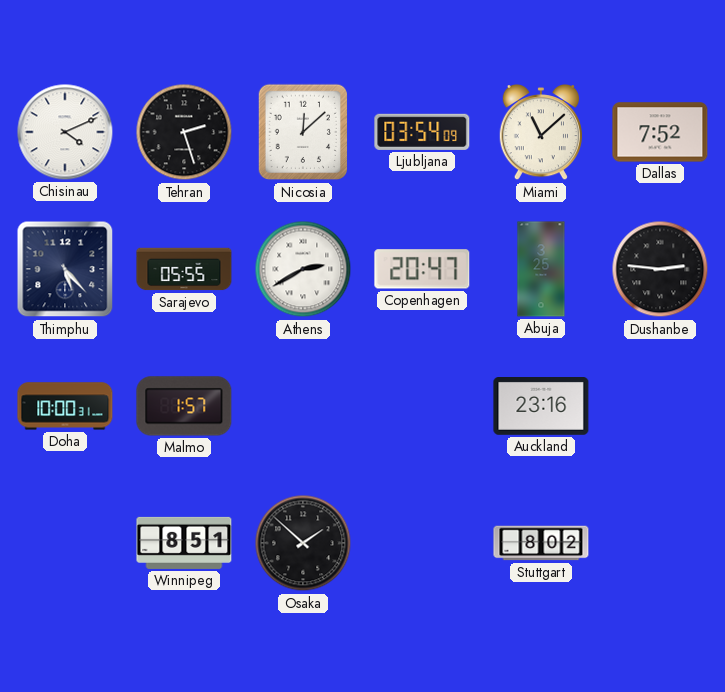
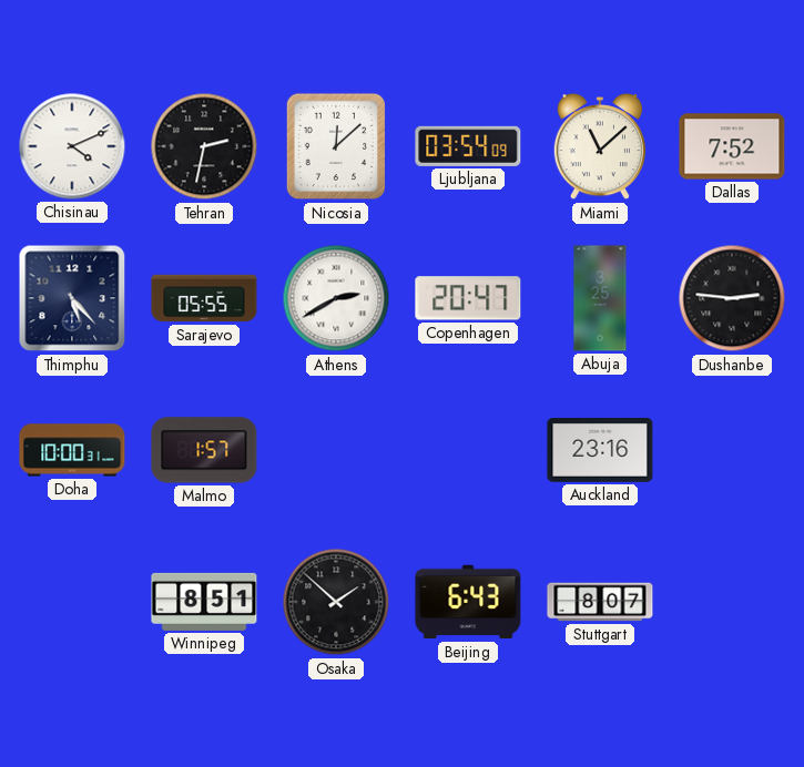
Tehran: 2:27 -> 2:32
Beijing: none -> 6:43
Stuttgart: 8:02 -> 8:07
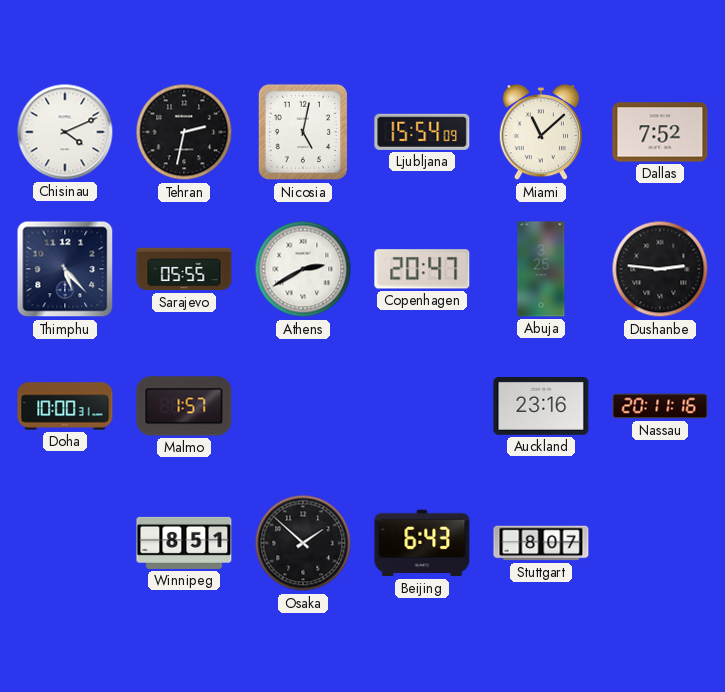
Nicosia: 12:08 -> 5:02
Ljubljana: 03:54 -> 15:54
Nassau: none -> 20:11
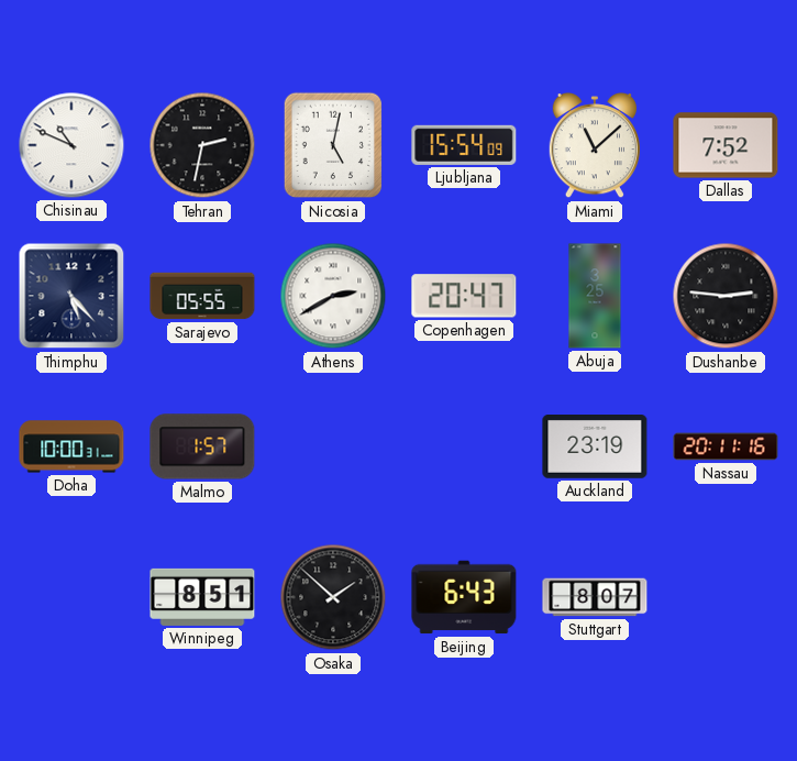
Chisinau: 4:11 -> 10:49
Auckland: 23:16 -> 23:19
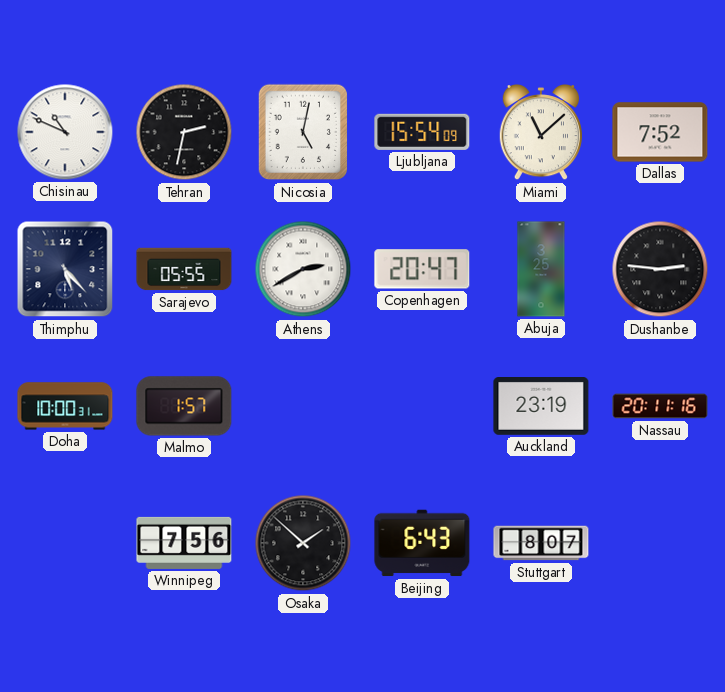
Winnipeg: 8:51 -> 7:56
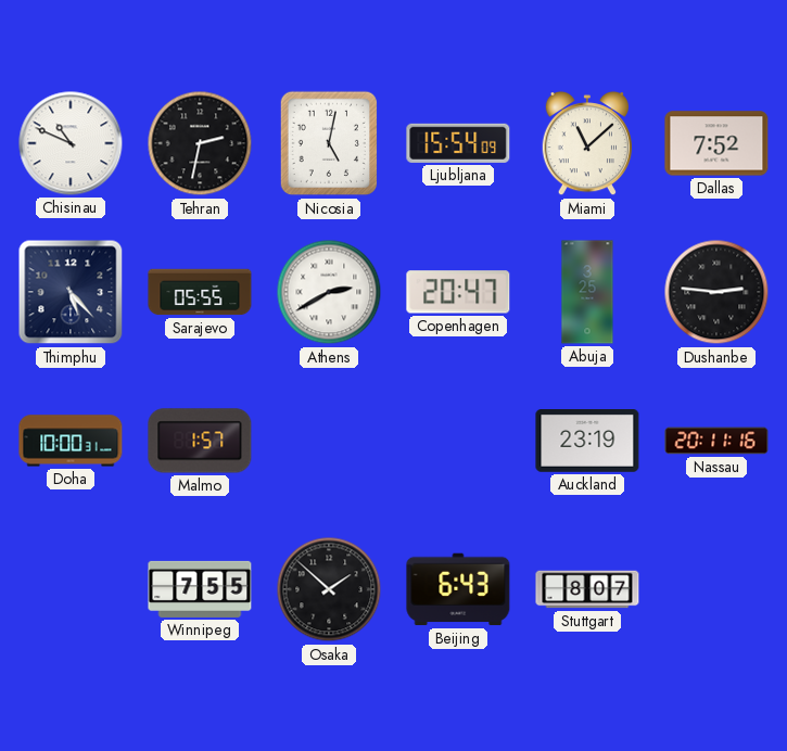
Winnipeg: 7:56 -> 7:55
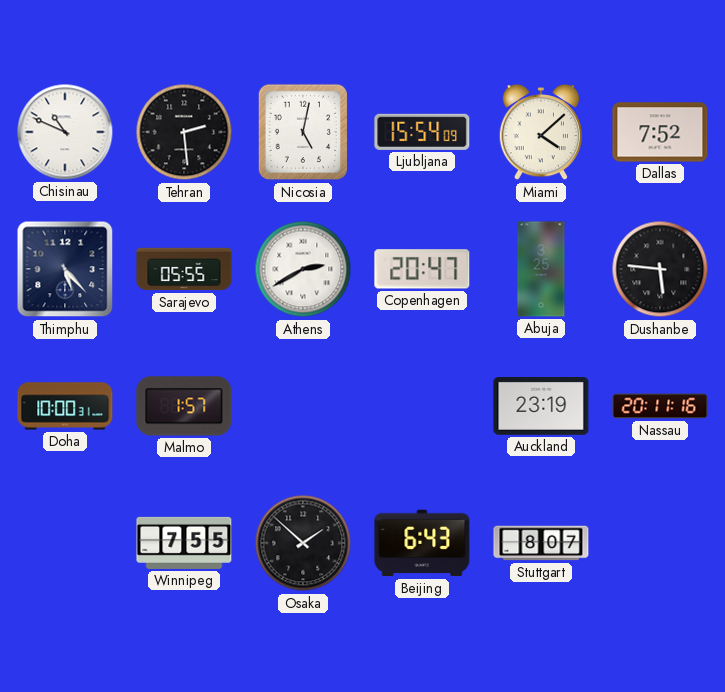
Tehran: 2:32 -> 2:29
Miami: 11:08 -> 4:08
Dushanbe: 2:46 -> 5:46
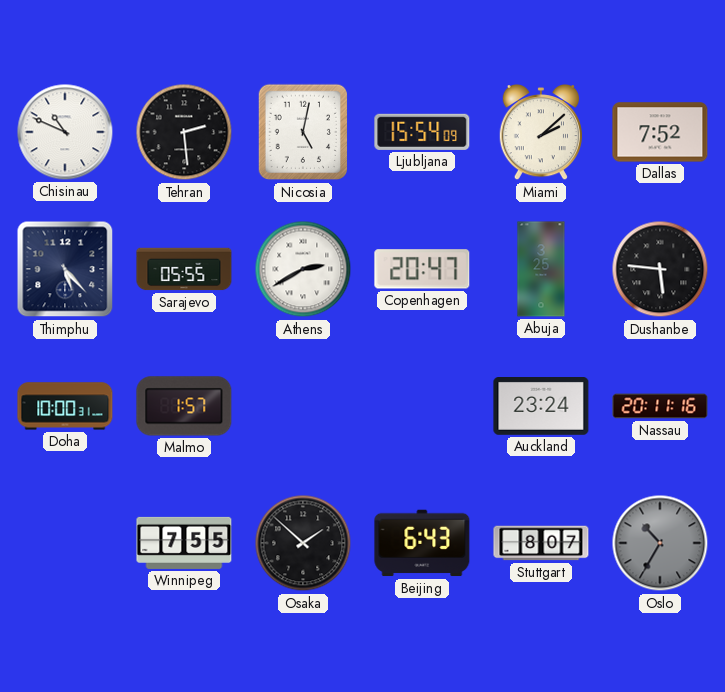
Miami: 4:08 -> 2:08
Auckland: 23:19 -> 23:24
Oslo: none -> 10:35
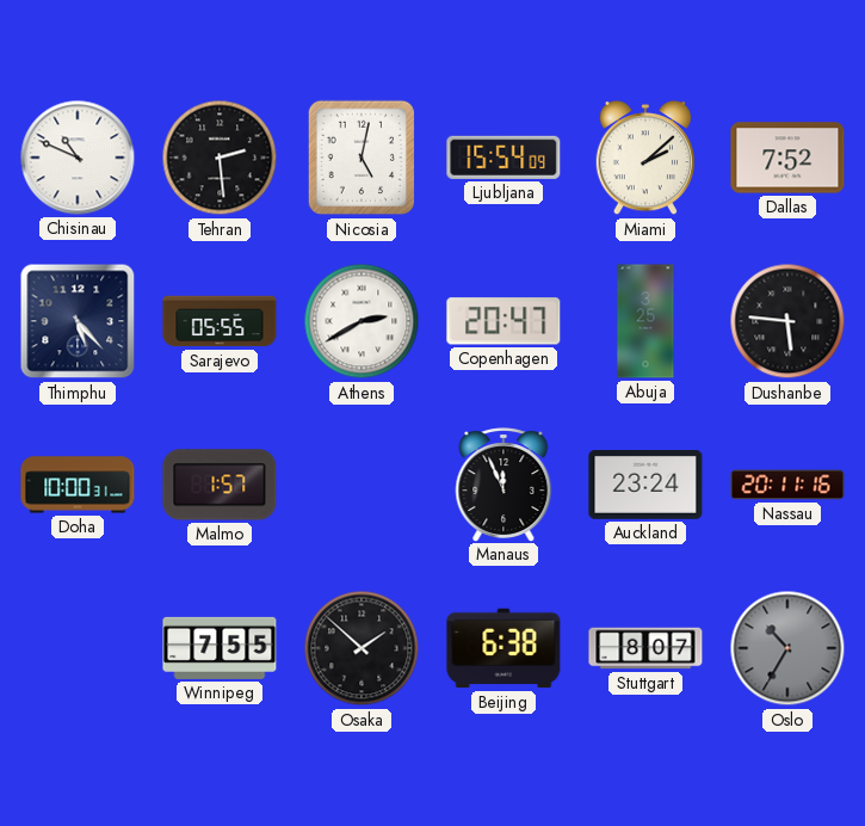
Manaus: none -> 11:56
Beijing: 6:43 -> 6:38
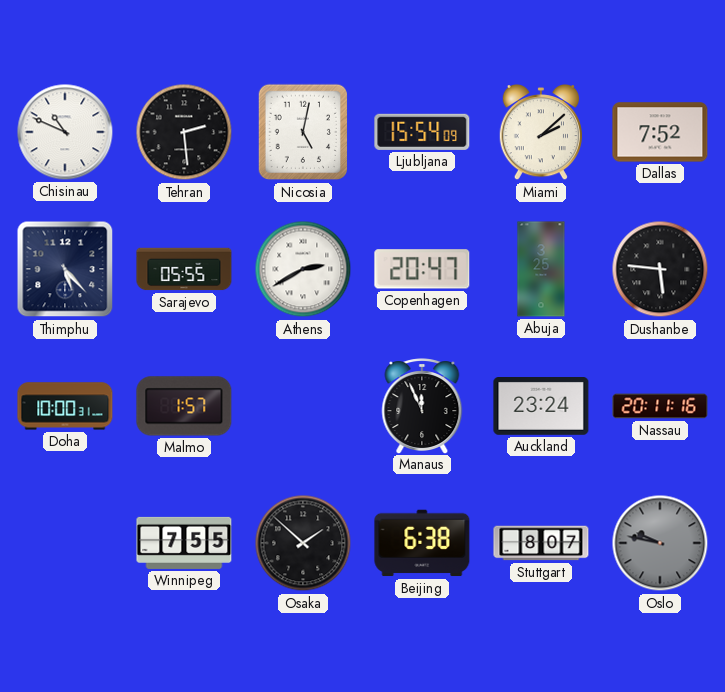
Oslo: 10:35 -> 9:47
